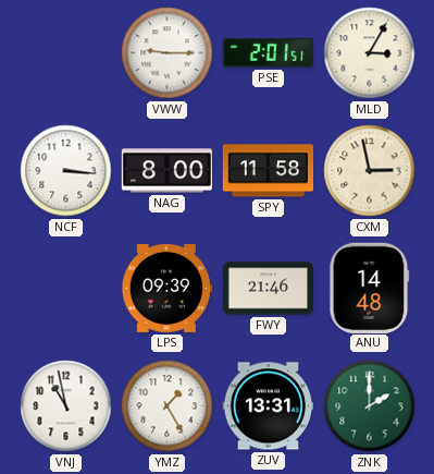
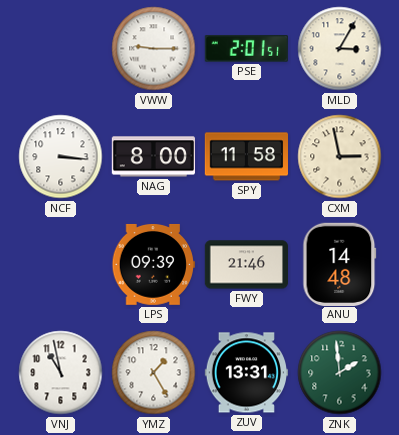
ZNK: 2:00 -> 1:59
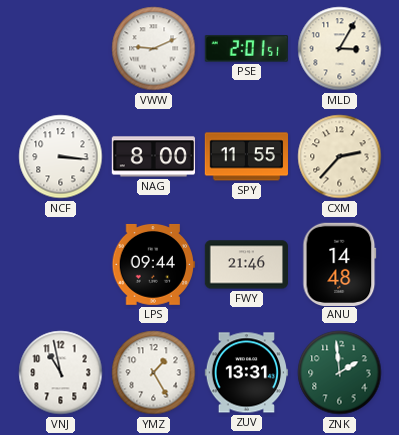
VWW: 9:15 -> 9:11
SPY: 11:58 -> 11:55
CXM: 2:58 -> 2:37
LPS: 09:39 -> 09:44
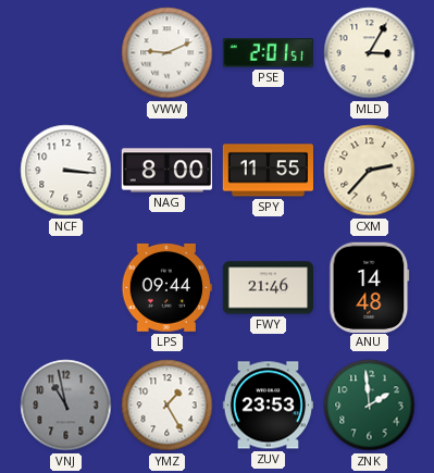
VNJ dial: white -> grey
ZUV: 13:31 -> 23:53
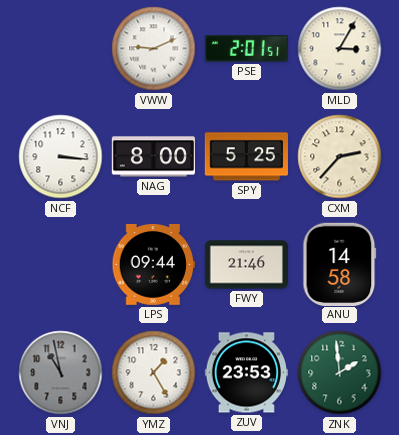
SPY: 11:55 -> 5:25
ANU: 14:48 -> 14:58
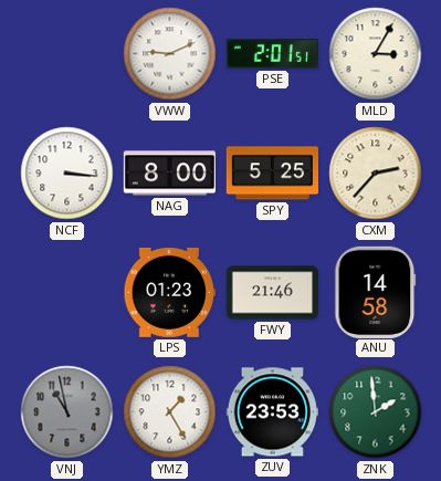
LPS: 09:44 -> 01:23
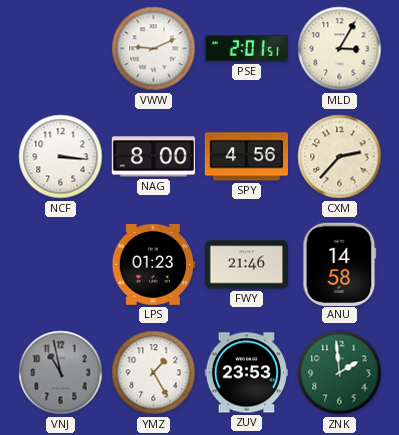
SPY: 5:25 -> 4:56
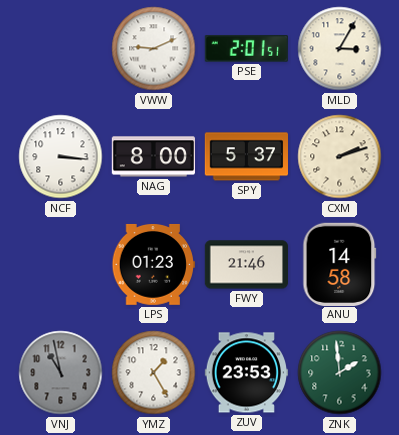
SPY: 4:56 -> 5:37
CXM: 2:37 -> 2:12
